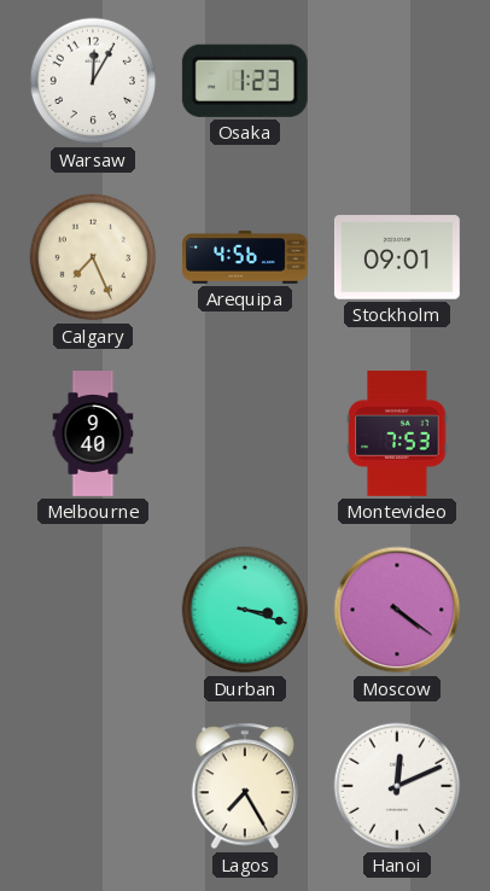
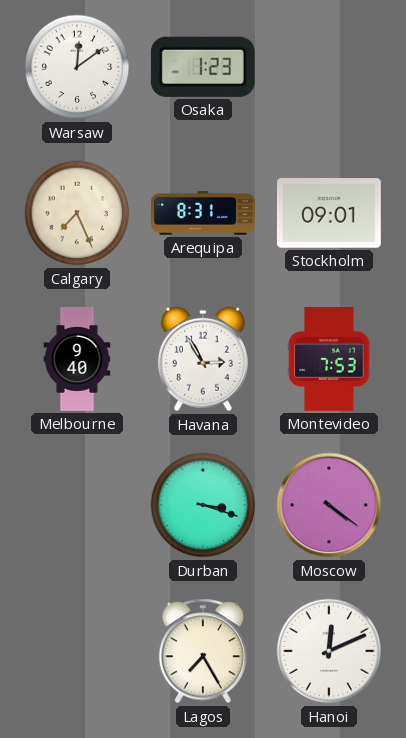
Warsaw: 12:05 -> 12:09
Arequipa: 4:56 -> 8:31
Havana: none -> 2:55
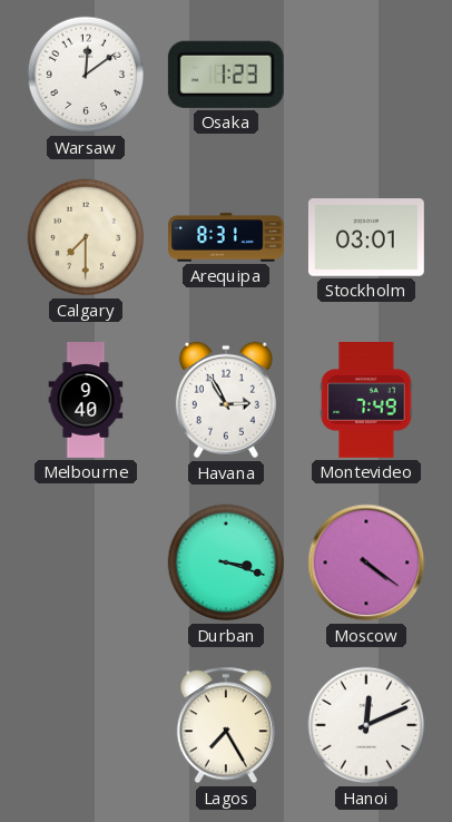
Calgary: 7:26 -> 7:30
Stockholm: 09:01 -> 03:01
Montevideo: 7:53 -> 7:49
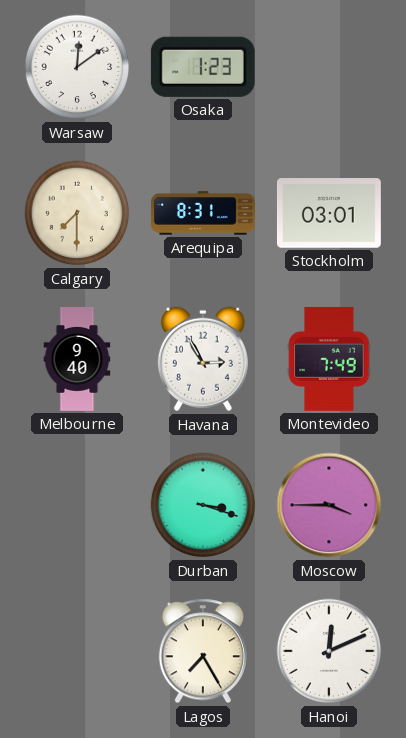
Moscow: 4:21 -> 3:45
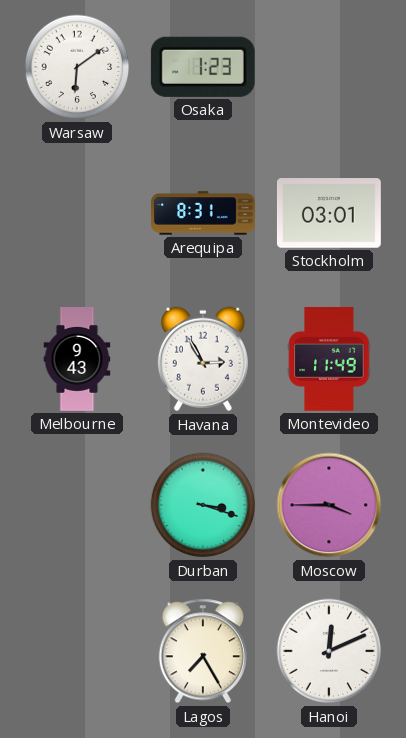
Warsaw: 12:09 -> 6:09
Calgary: 7:30 -> none
Melbourne: 9:40 -> 9:43
Montevideo: 7:49 -> 11:49
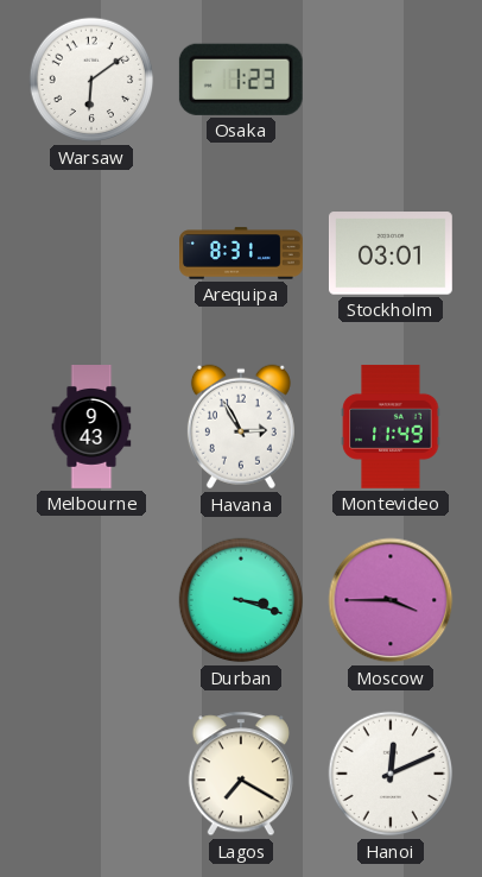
Lagos: 7:25 -> 7:20
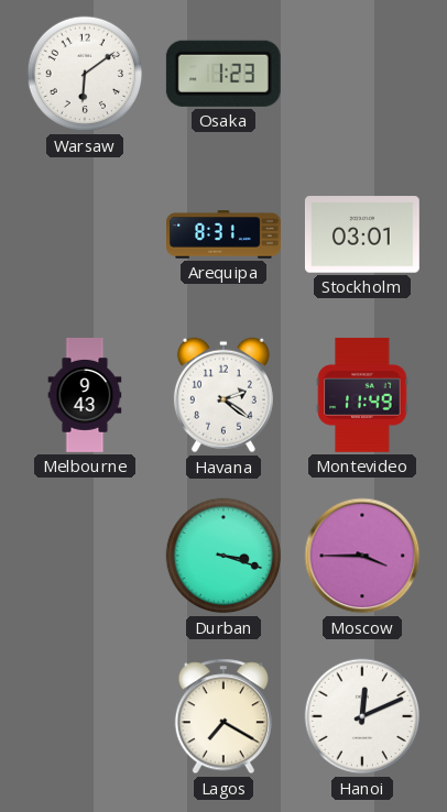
Havana: 2:55 -> 2:21
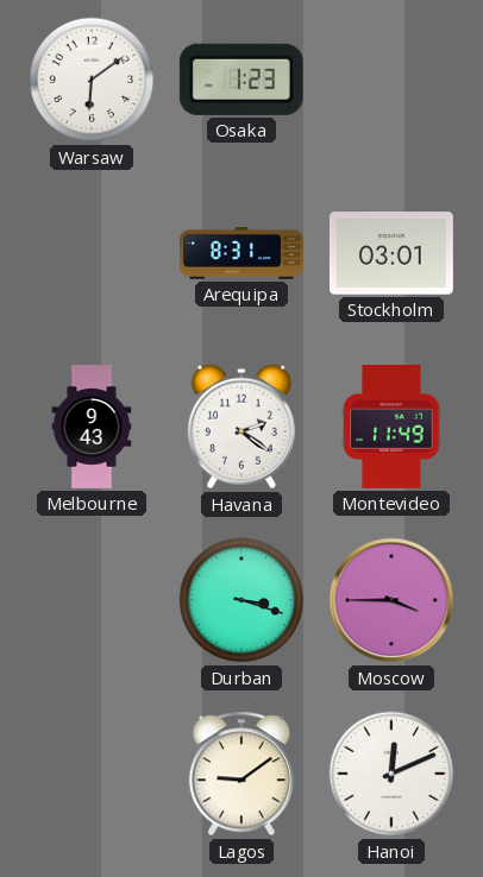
Lagos: 7:20 -> 9:09
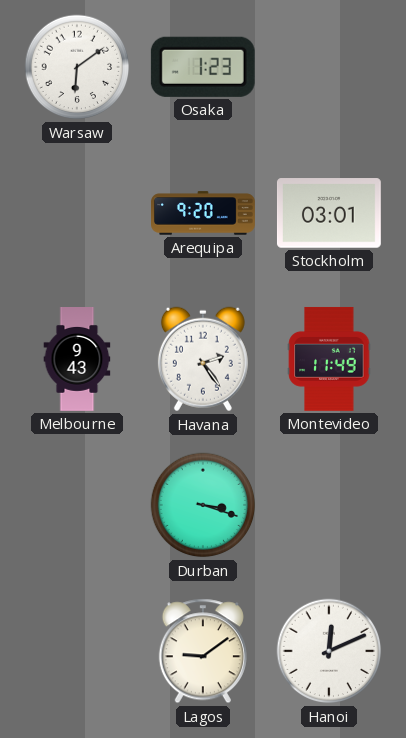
Arequipa: 8:31 -> 9:20
Havana: 2:21 -> 2:24
Moscow: 3:45 -> none
